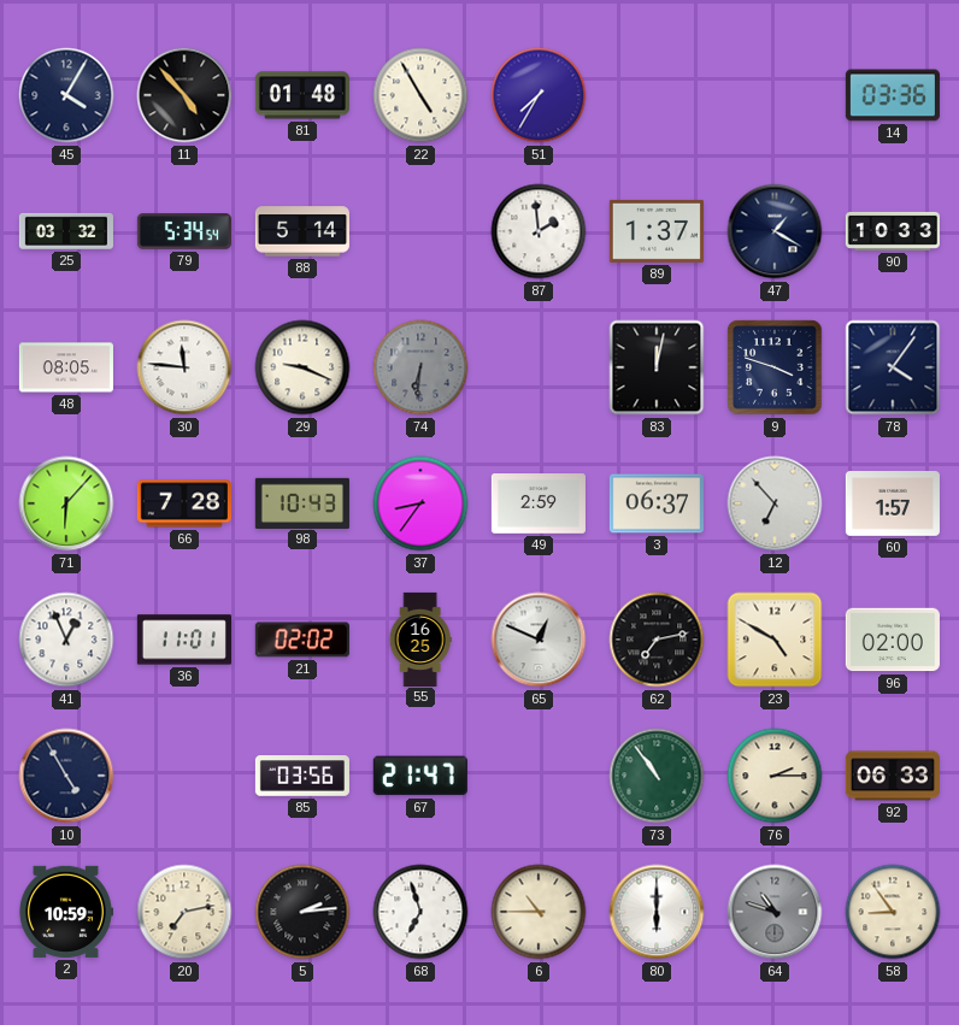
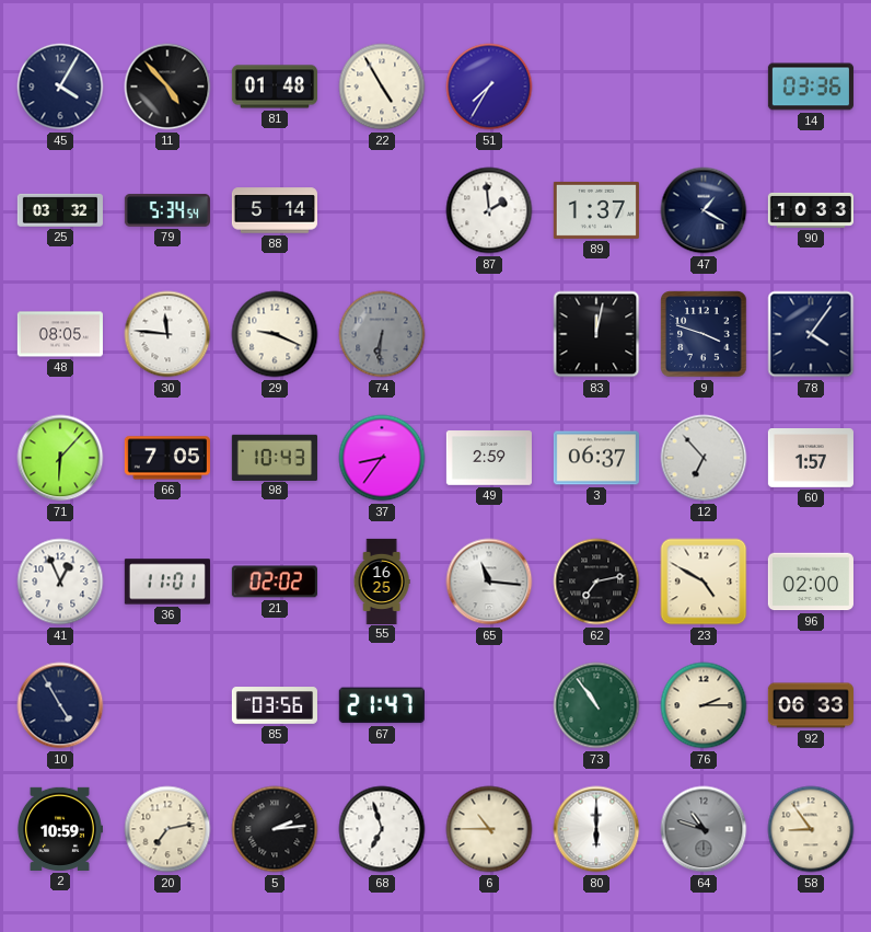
66: 7:28 -> 7:05
65: 12:49 -> 11:16
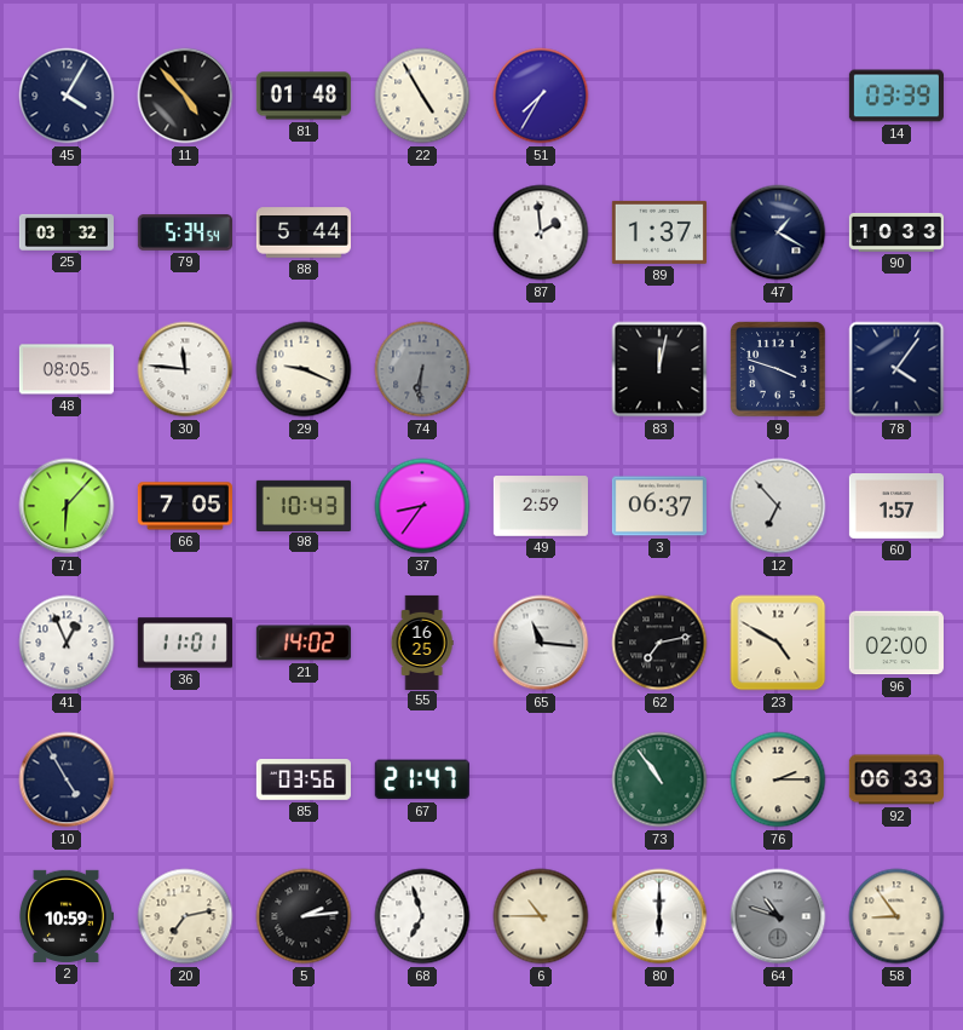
14: 03:36 -> 03:39
88: 5:14 -> 5:44
21: 02:02 -> 14:02
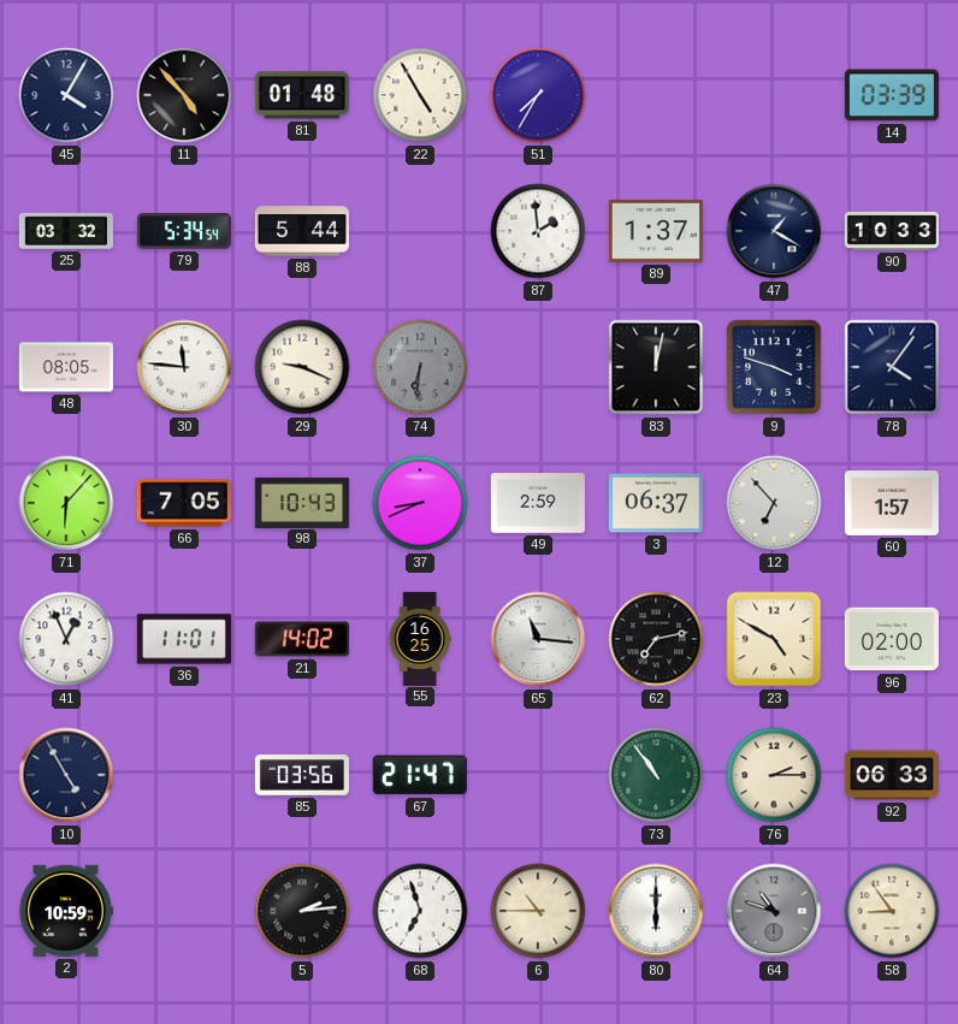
37: 8:36 -> 8:41
20: 7:13 -> none
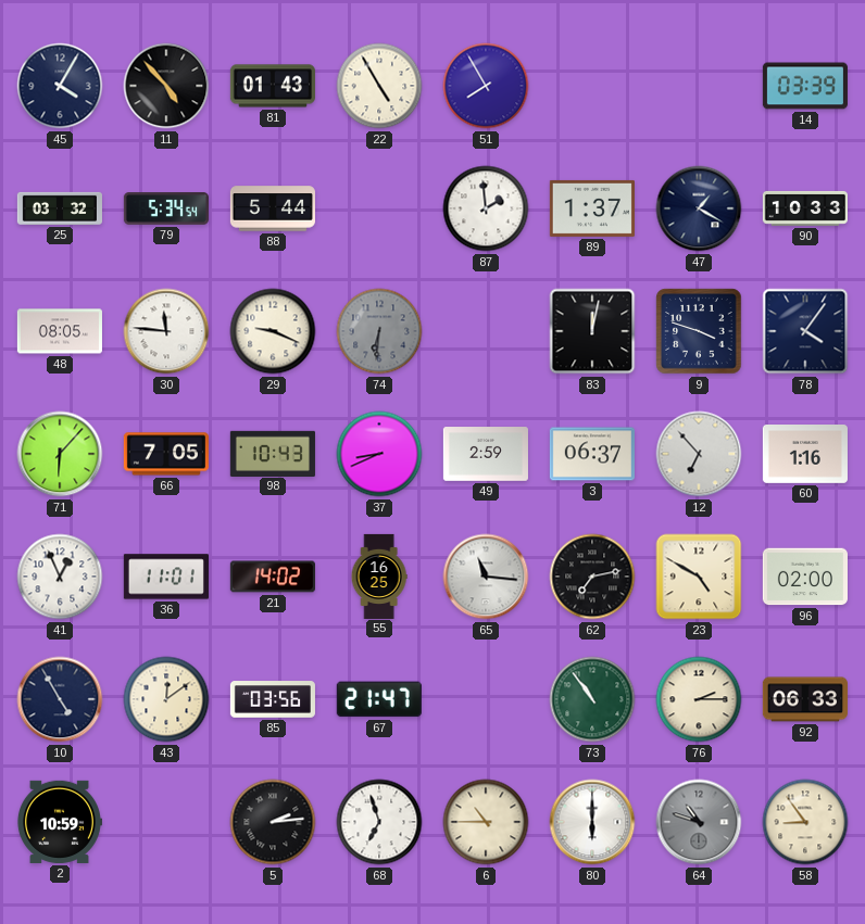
81: 01:48 -> 01:43
51: 7:35 -> 7:55
60: 1:57 -> 1:16
43: none -> 12:09
